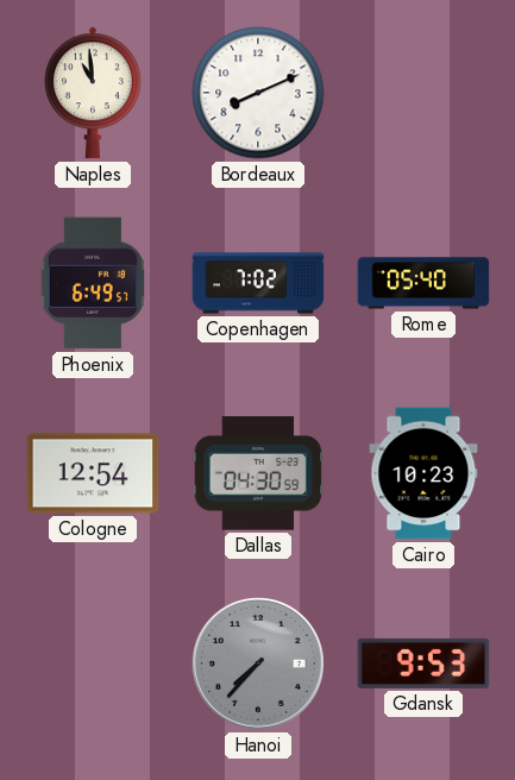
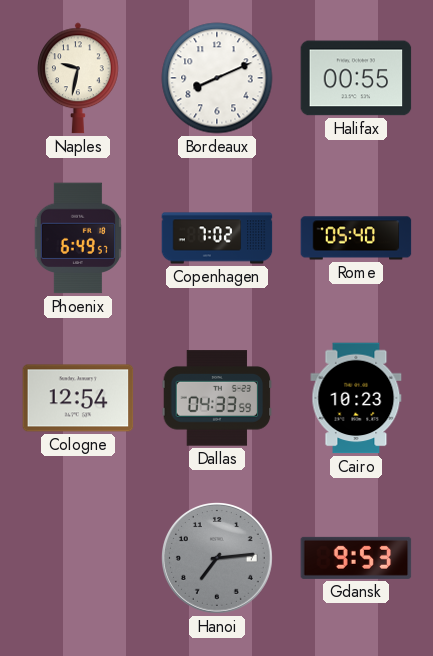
Naples: 10:59 -> 9:32
Halifax: none -> 00:55
Dallas: 04:30 -> 04:33
Hanoi: 7:37 -> 7:14
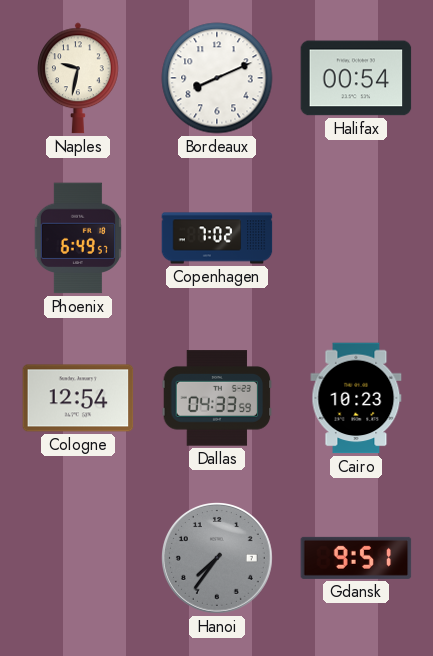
Halifax: 00:55 -> 00:54
Rome: 05:40 -> none
Hanoi: 7:14 -> 7:36
Gdansk: 9:53 -> 9:51
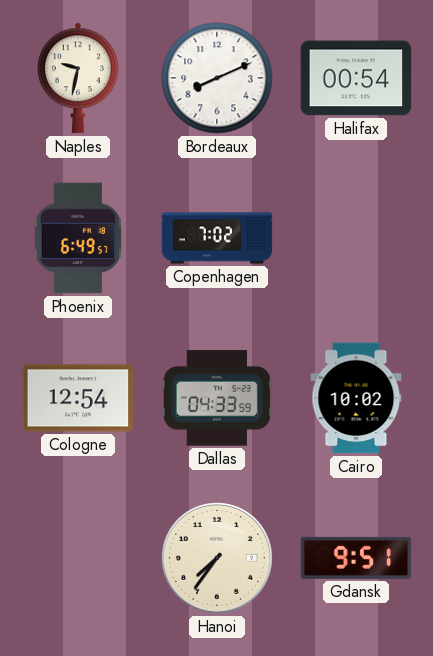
Cairo: 10:23 -> 10:02
Hanoi dial: grey -> cream
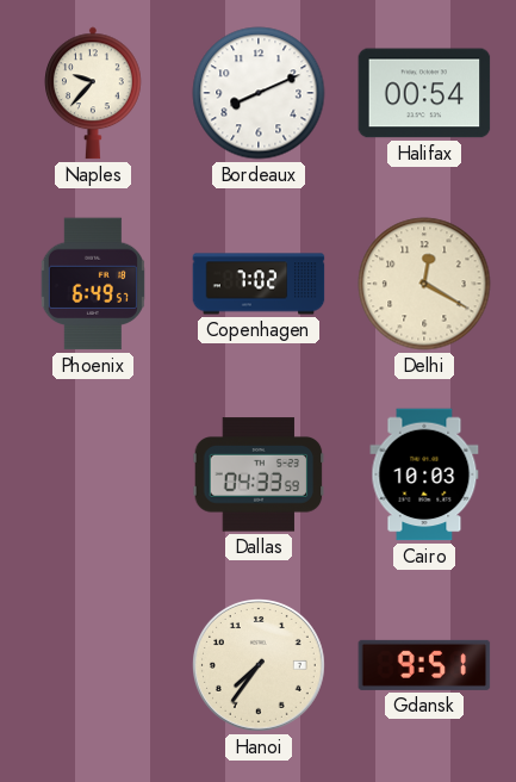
Naples: 9:32 -> 9:37
Delhi: none -> 12:20
Cologne: 12:54 -> none
Cairo: 10:02 -> 10:03
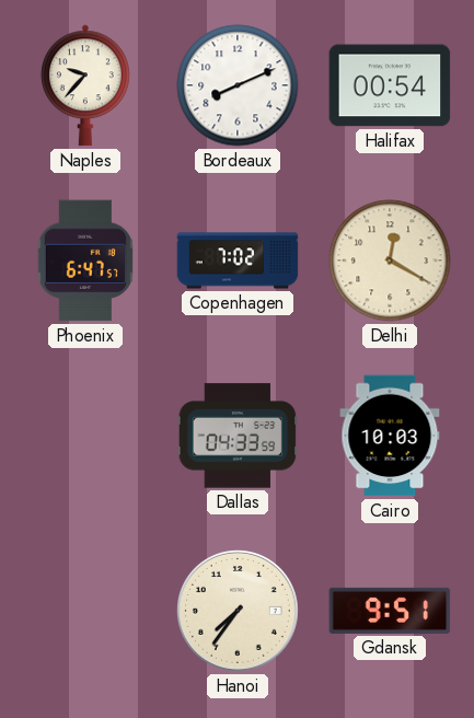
Phoenix: 6:49 -> 6:47
